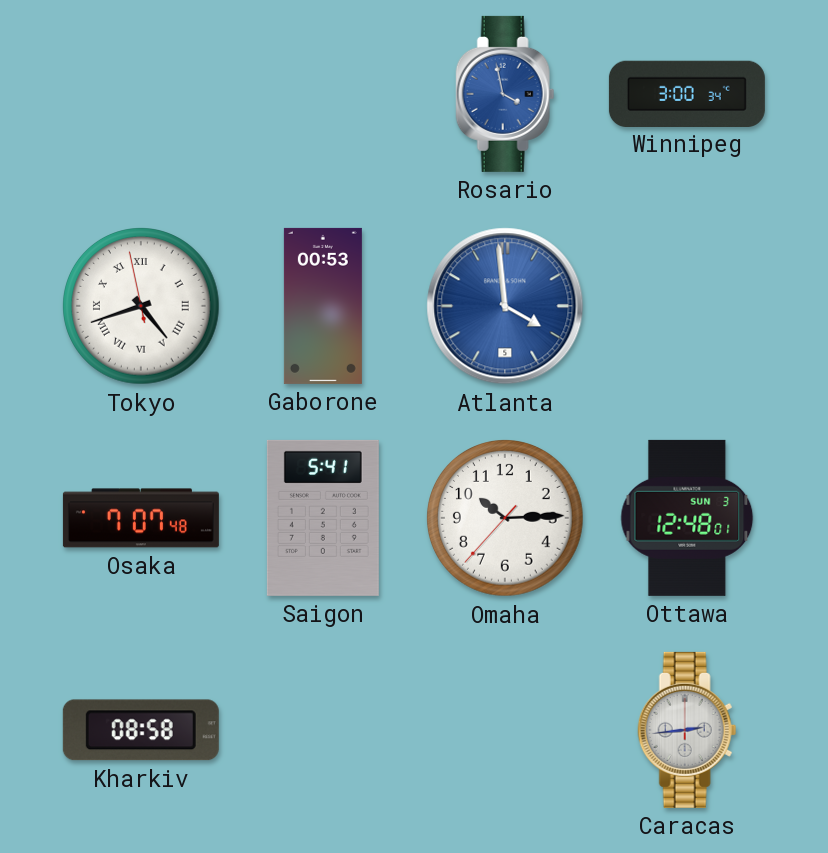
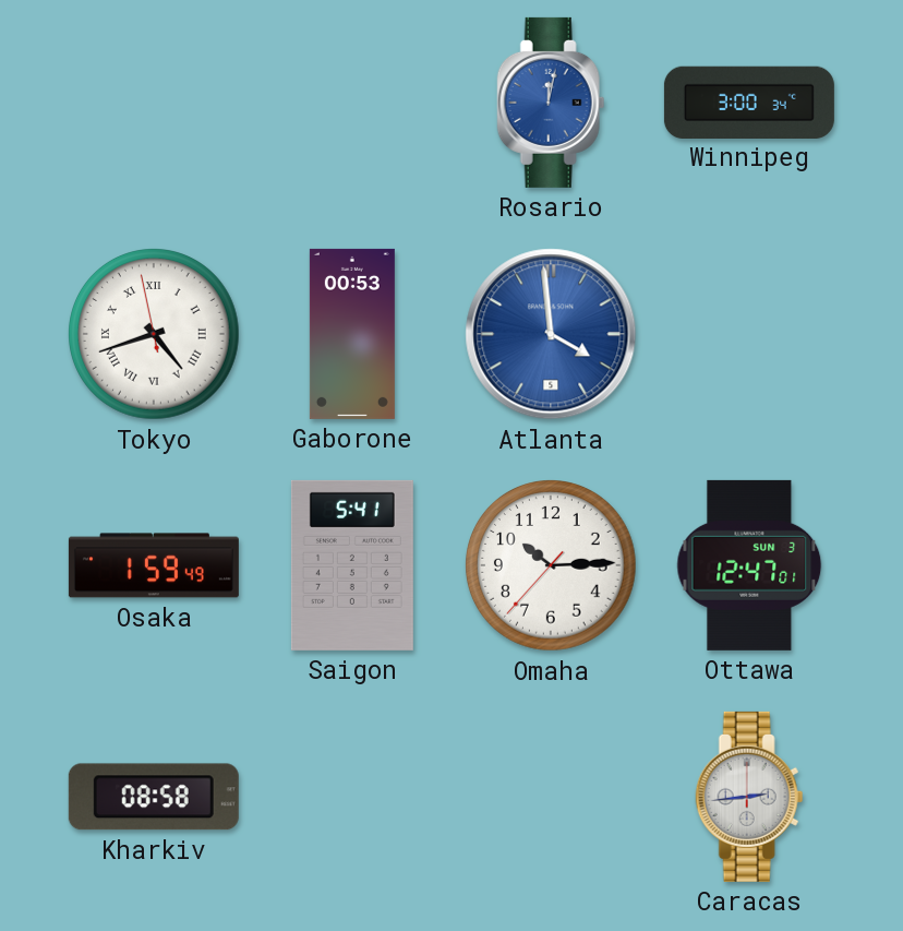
Rosario: 3:58 -> 12:02
Osaka: 7:07 -> 1:59
Ottawa: 12:48 -> 12:47
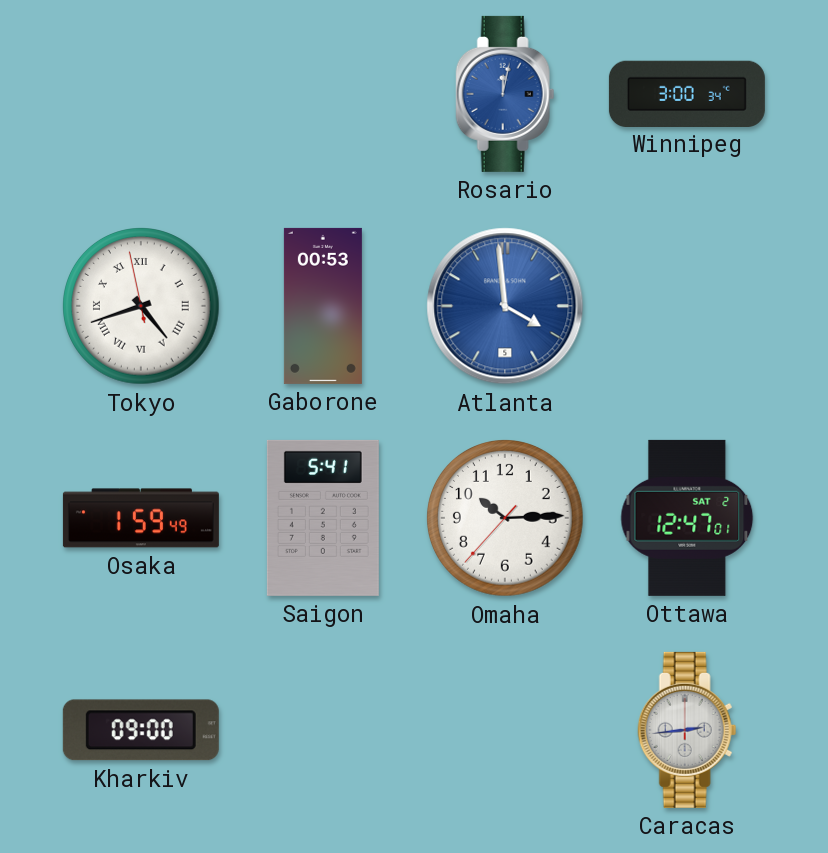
Ottawa date: SUN 3 -> SAT 2
Kharkiv: 08:58 -> 09:00
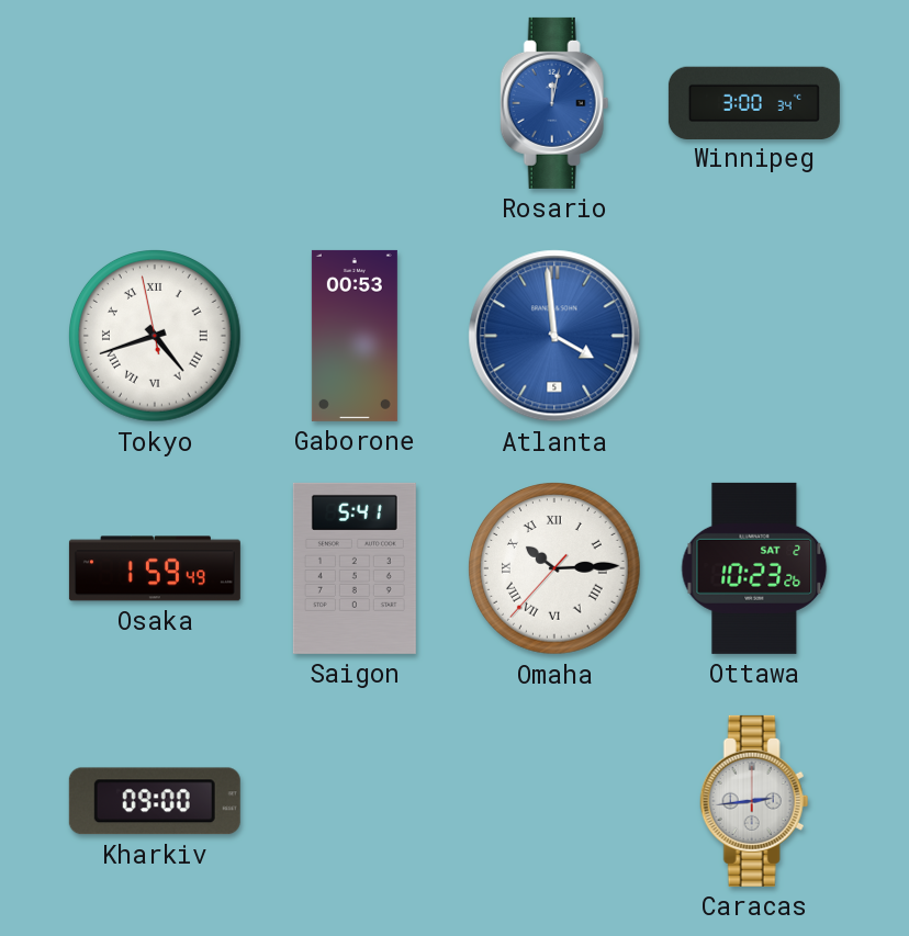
Omaha numerals: Arabic -> Roman
Ottawa: 12:47 -> 10:23
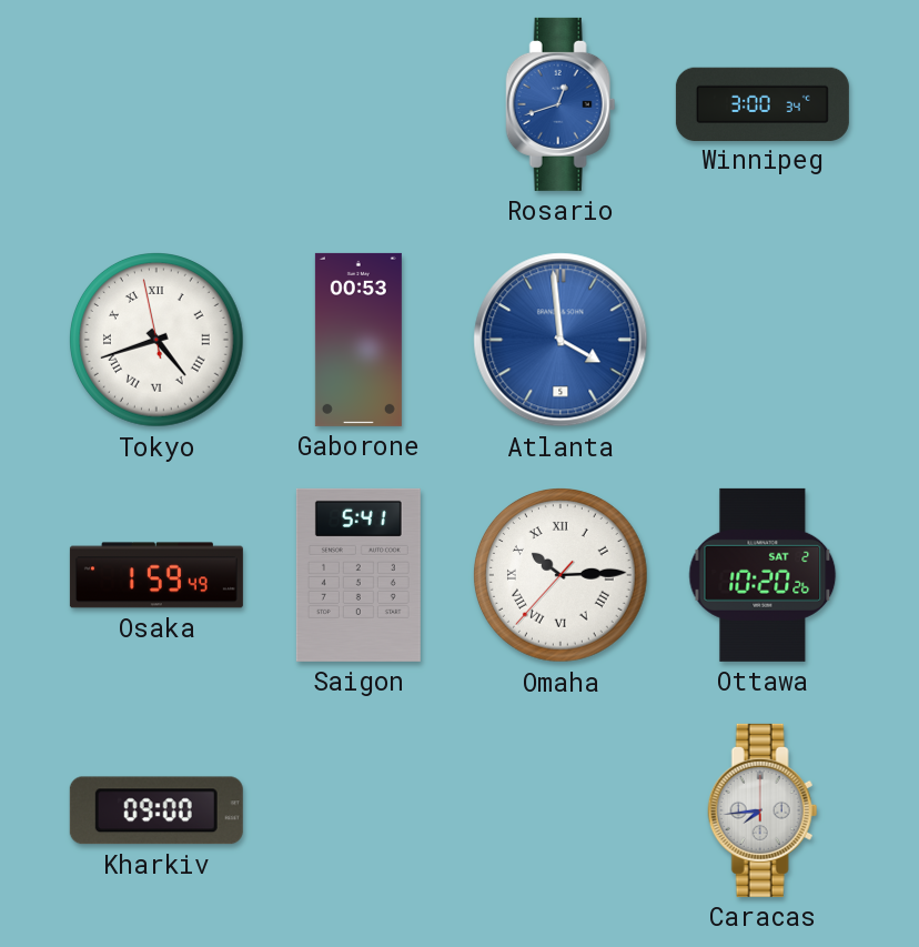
Rosario: 12:02 -> 12:42
Ottawa: 10:23 -> 10:20
Caracas: 2:44 -> 7:44
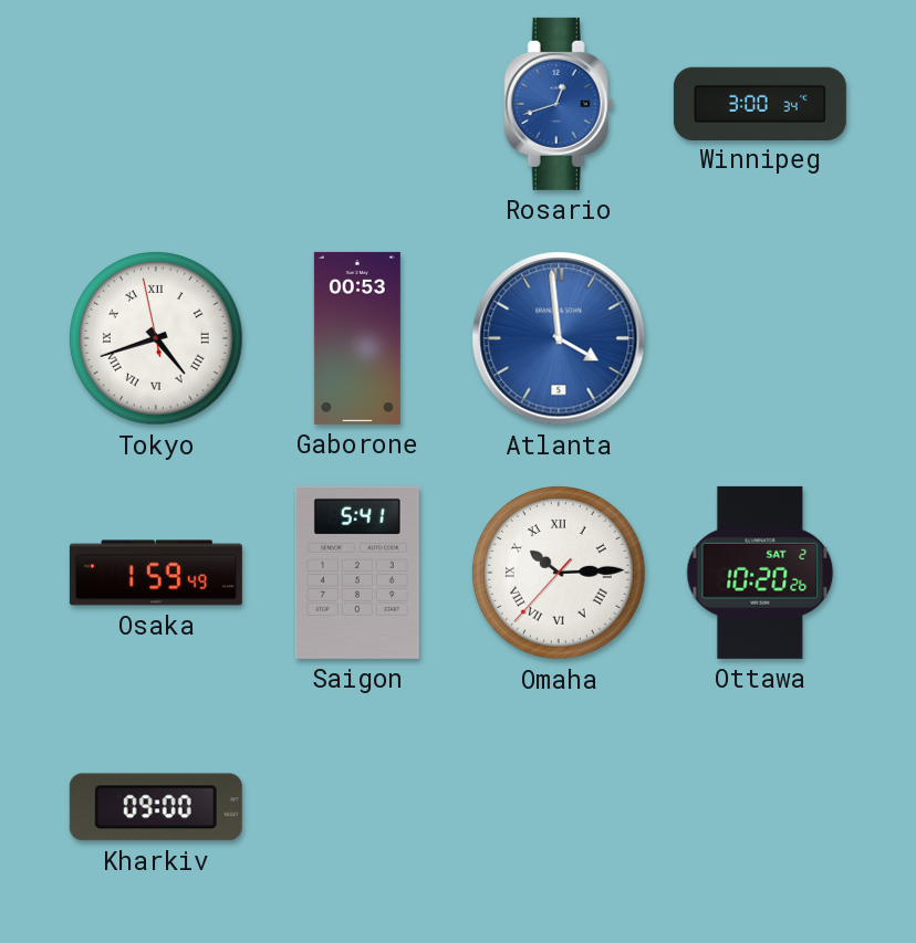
Caracas: 7:44 -> none
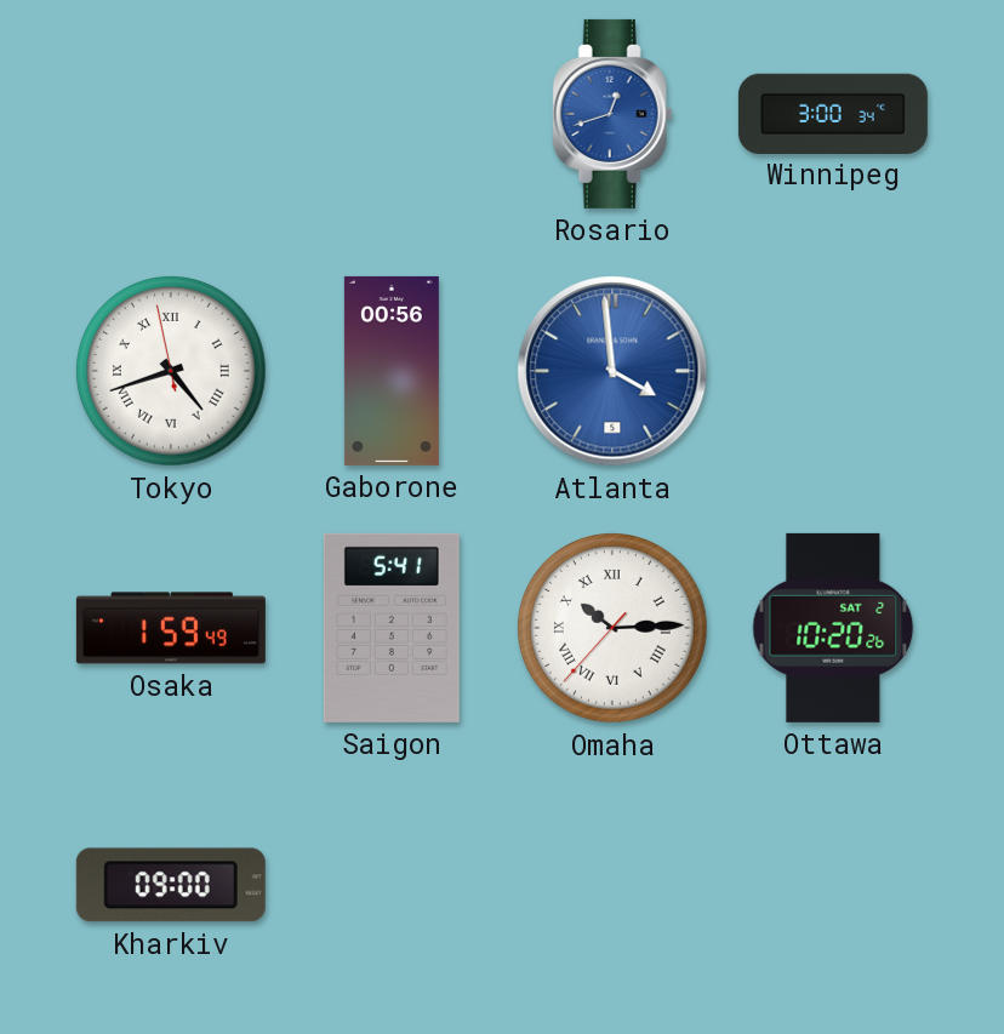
Gaborone: 00:53 -> 00:56
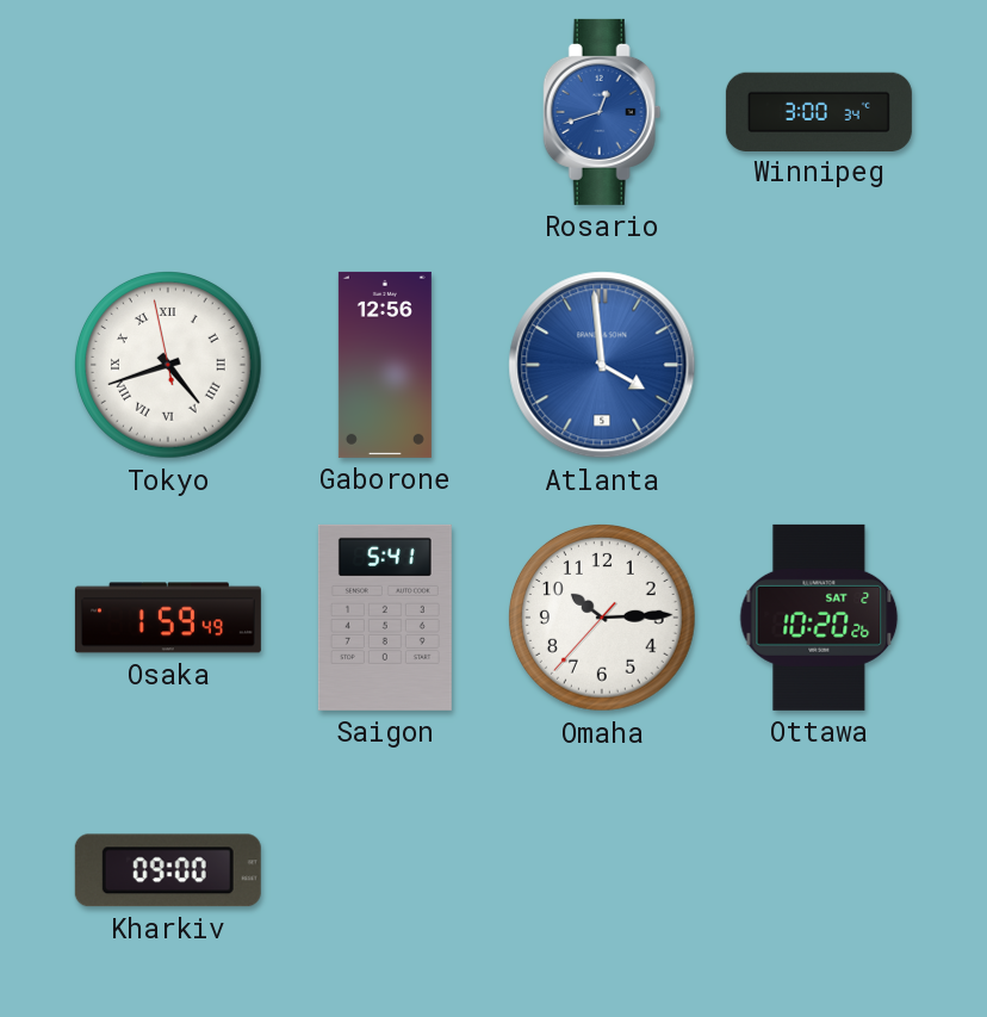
Gaborone: 00:56 -> 12:56
Omaha numerals: Roman -> Arabic
